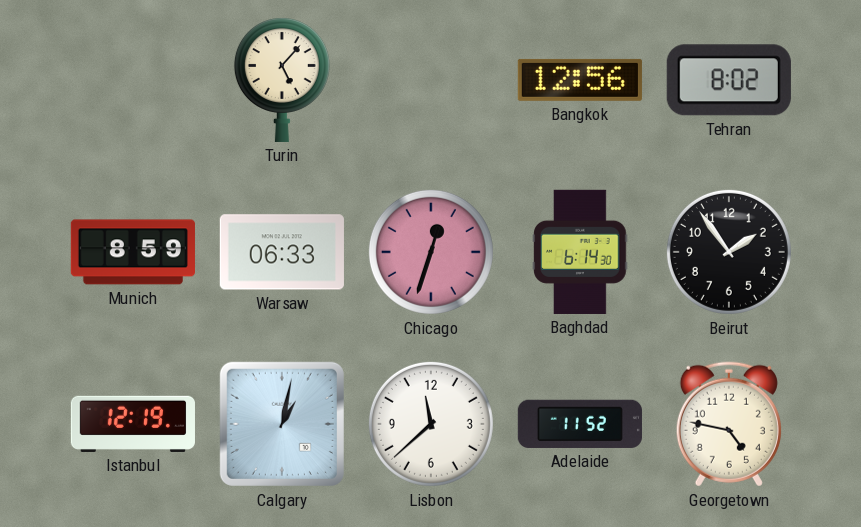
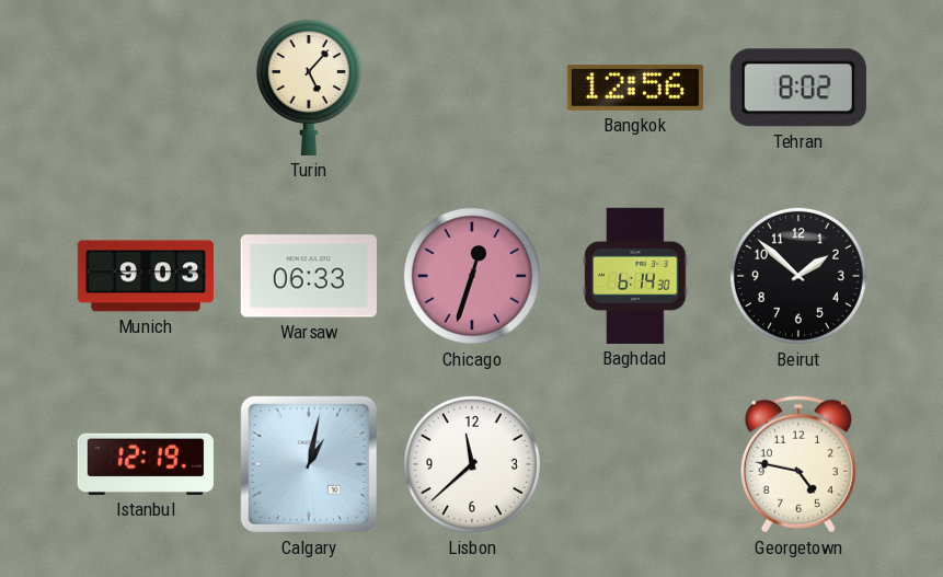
Munich: 8:59 -> 9:03
Beirut: 1:54 -> 1:52
Adelaide: 11:52 -> none
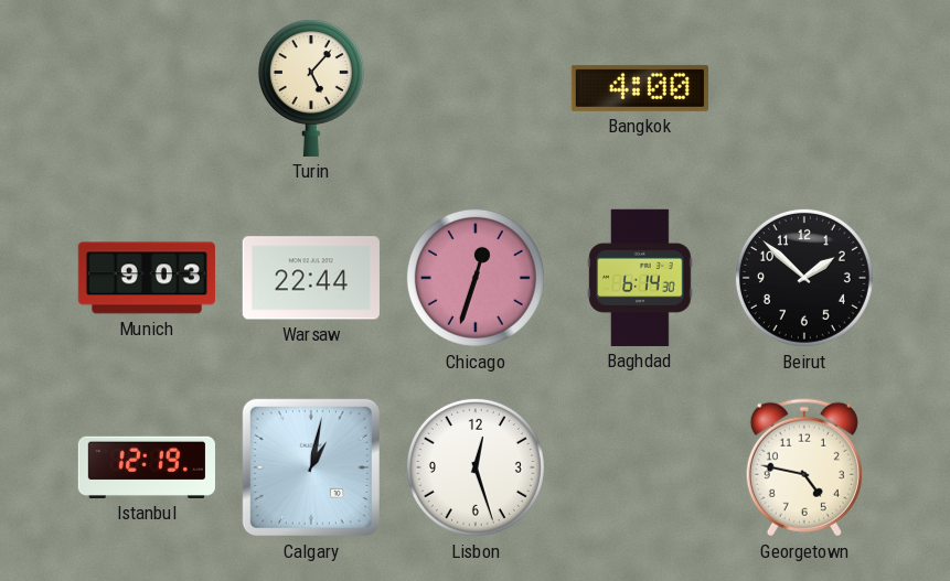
Bangkok: 12:56 -> 4:00
Tehran: 8:02 -> none
Warsaw: 06:33 -> 22:44
Lisbon: 11:38 -> 12:27
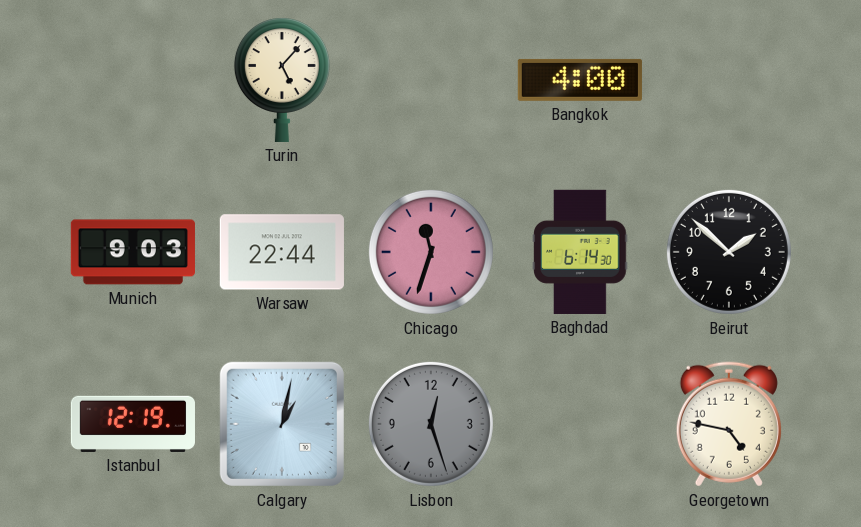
Chicago: 12:33 -> 11:33
Lisbon dial: white -> grey
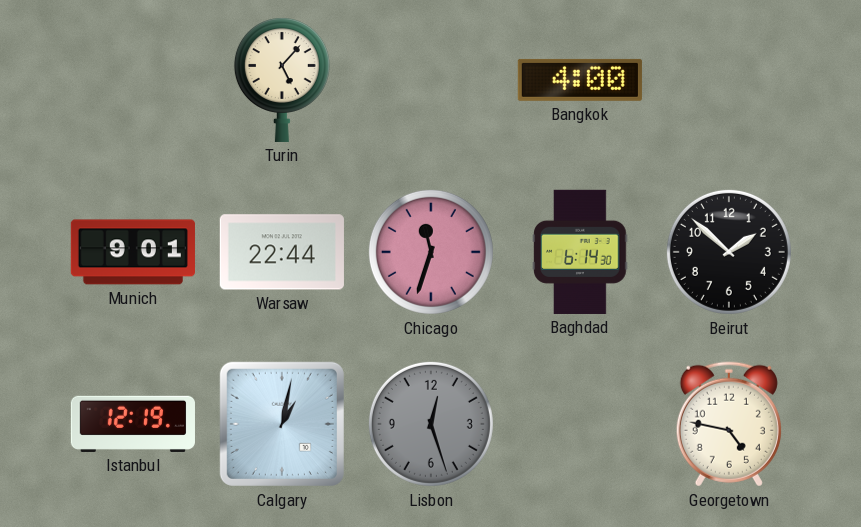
Munich: 9:03 -> 9:01
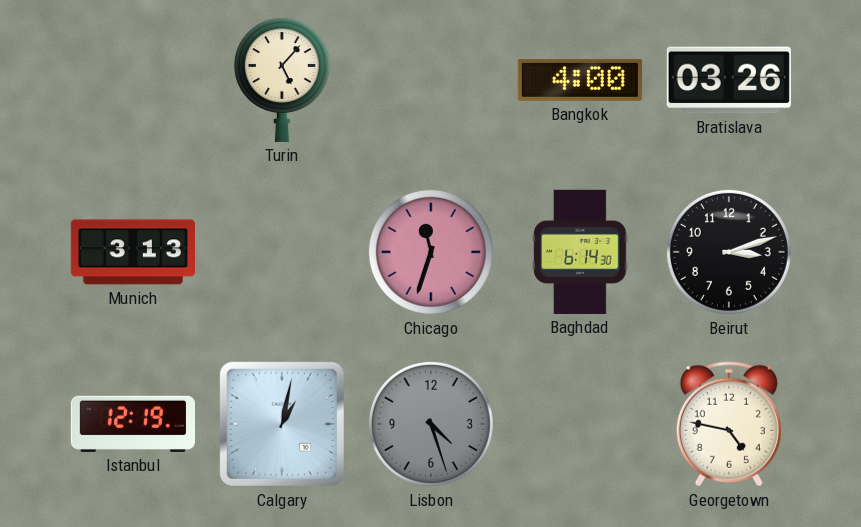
Bratislava: none -> 03:26
Munich: 9:01 -> 3:13
Warsaw: 22:44 -> none
Beirut: 1:52 -> 3:12
Lisbon: 12:27 -> 4:27
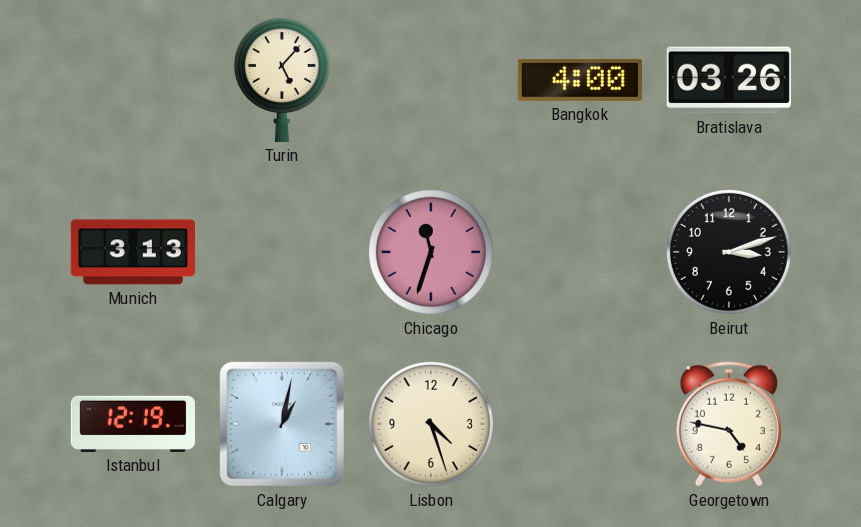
Baghdad: 6:14 -> none
Lisbon dial: grey -> cream
